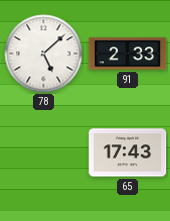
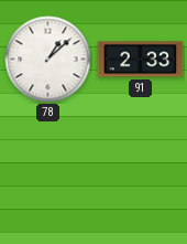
78: 5:08 -> 1:08
65: 17:43 -> none
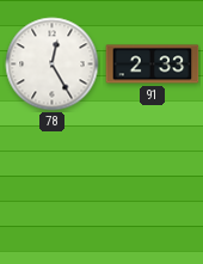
78: 1:08 -> 12:25
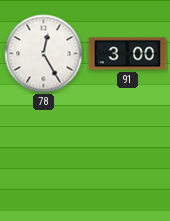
91: 2:33 -> 3:00
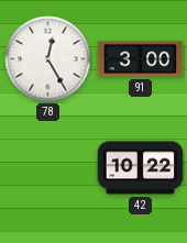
42: none -> 10:22
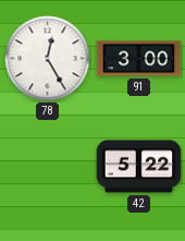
42: 10:22 -> 5:22
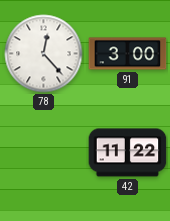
78: 12:25 -> 12:23
42: 5:22 -> 11:22
